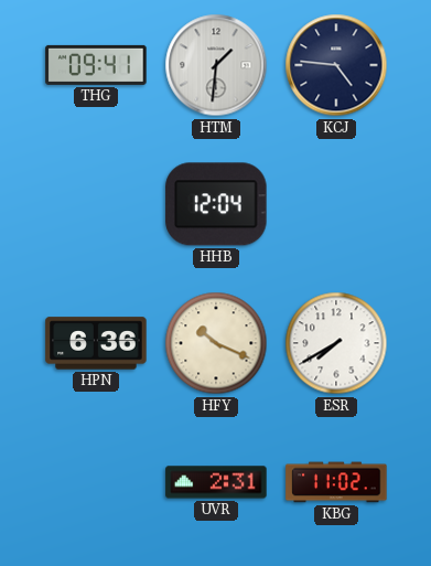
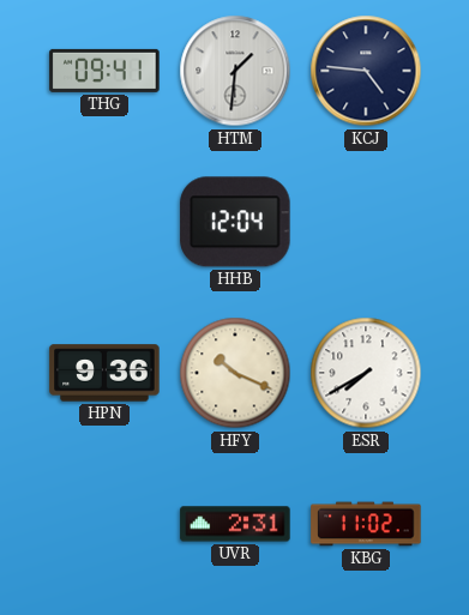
HPN: 6:36 -> 9:36
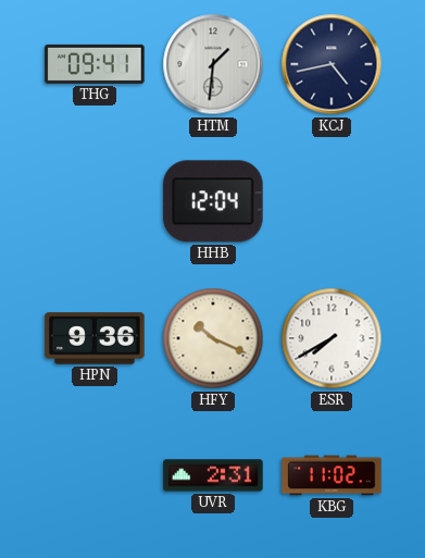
KCJ: 4:46 -> 4:43
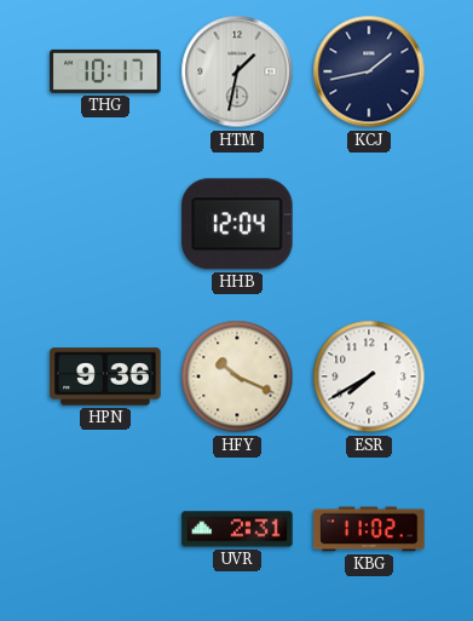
THG: 09:41 -> 10:17
HTM: 1:31 -> 1:32
KCJ: 4:43 -> 1:43
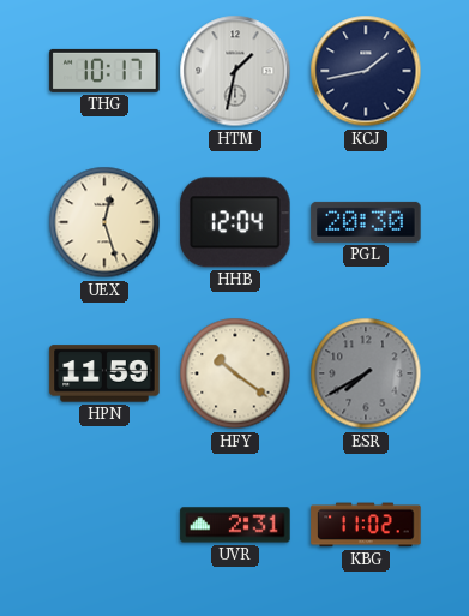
UEX: none -> 12:27
PGL: none -> 20:30
HPN: 9:36 -> 11:59
HFY: 10:19 -> 10:21
ESR dial: white -> grey
